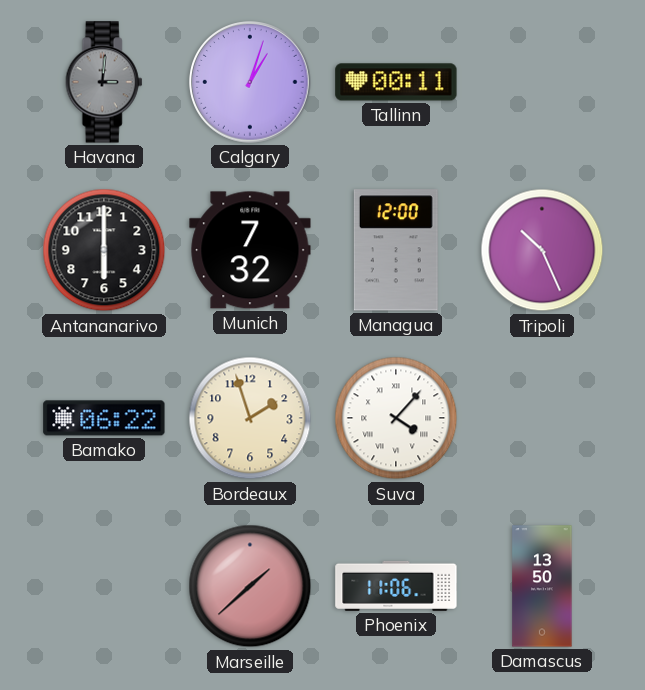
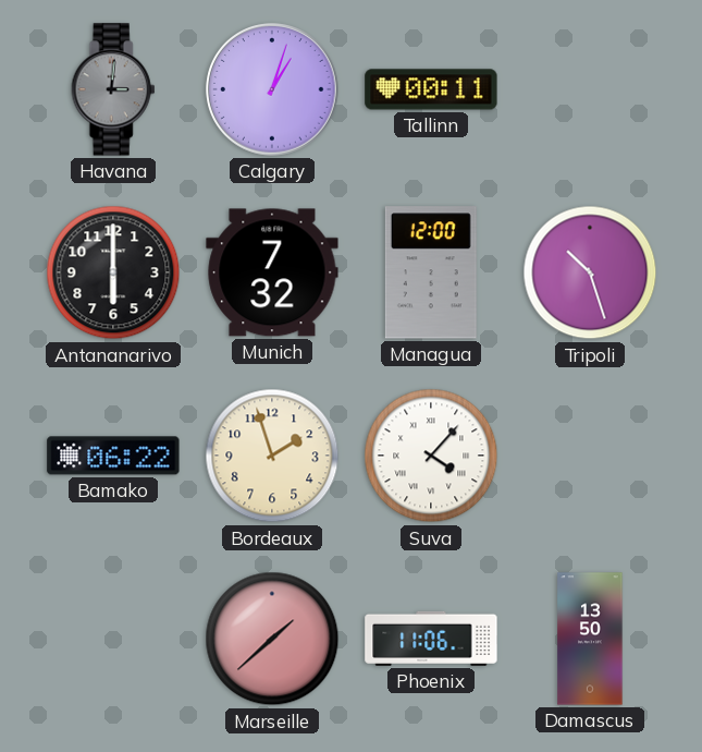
Tripoli: 10:26 -> 10:27
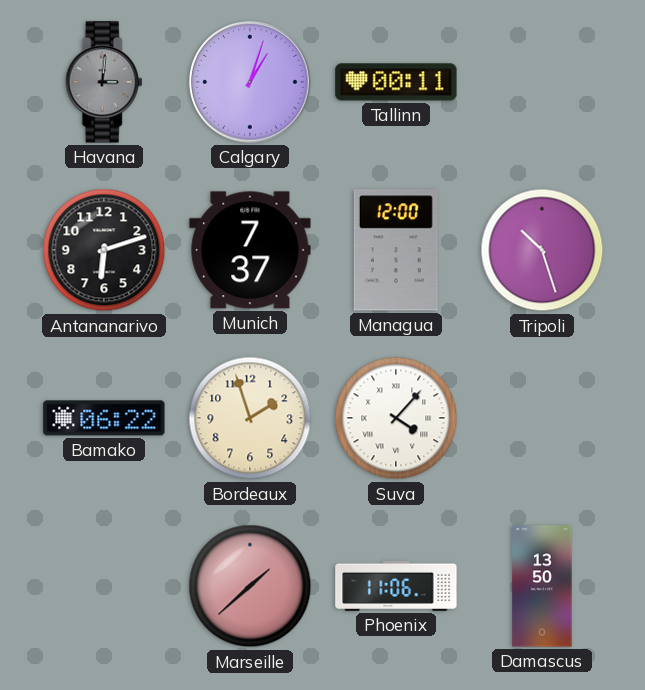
Antananarivo: 6:00 -> 6:12
Munich: 7:32 -> 7:37
